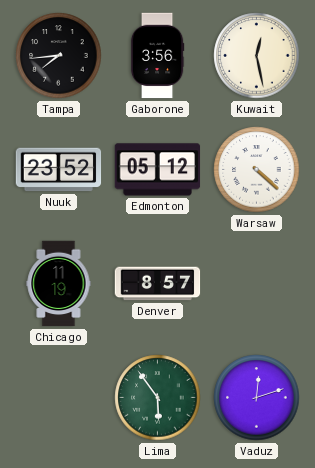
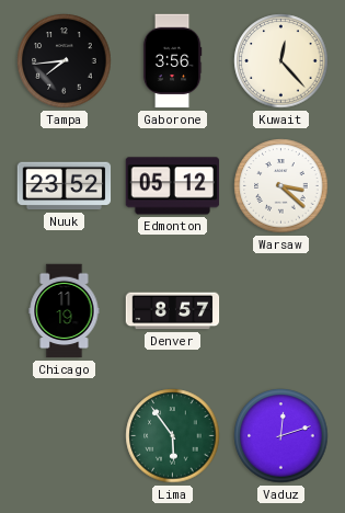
Kuwait: 12:28 -> 12:23
Warsaw: 4:22 -> 3:22
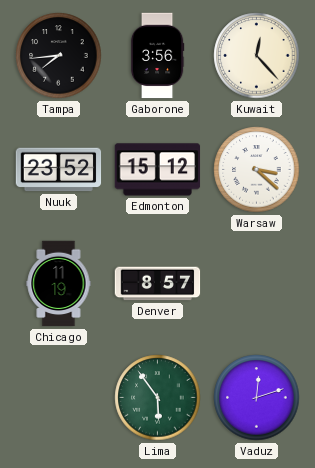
Edmonton: 05:12 -> 15:12
